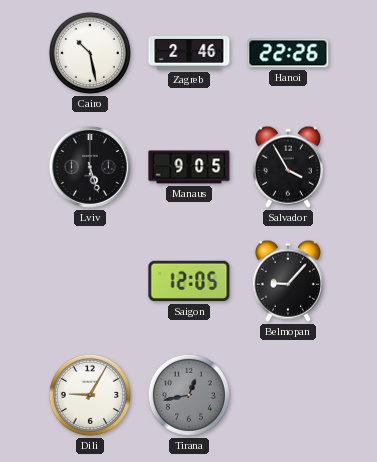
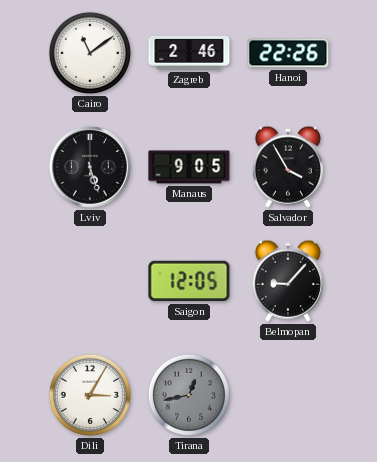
Cairo: 10:28 -> 11:09
Dili: 9:05 -> 3:05
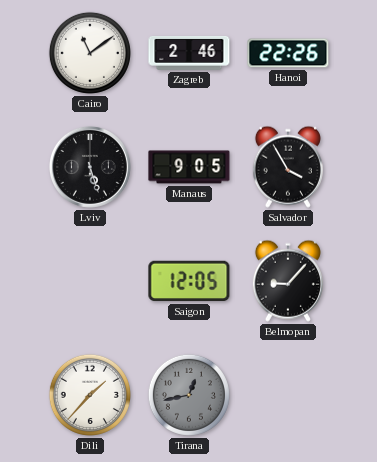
Dili: 3:05 -> 1:37
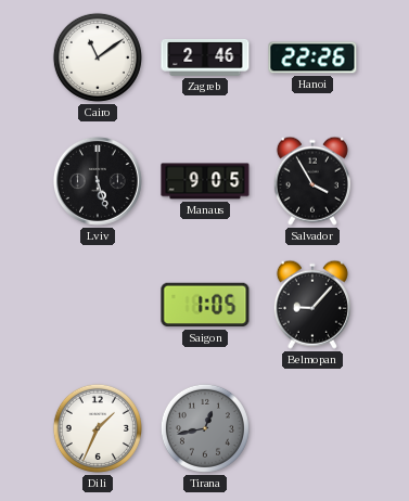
Saigon: 12:05 -> 1:05
Dili: 1:37 -> 1:34
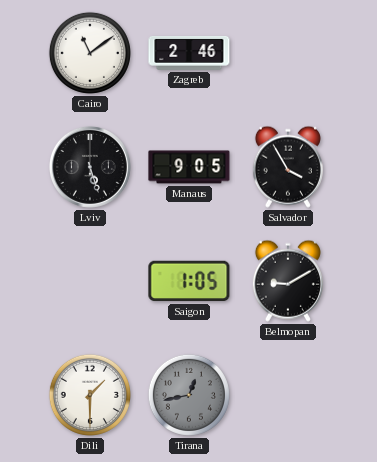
Hanoi: 22:26 -> none
Belmopan: 9:07 -> 9:10
Dili: 1:34 -> 1:30
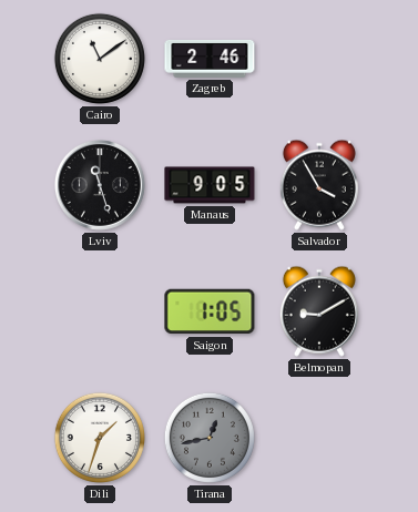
Lviv: 5:27 -> 11:27
Dili: 1:30 -> 1:33
